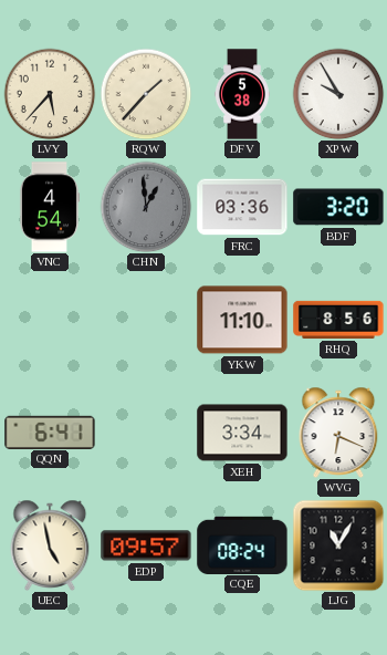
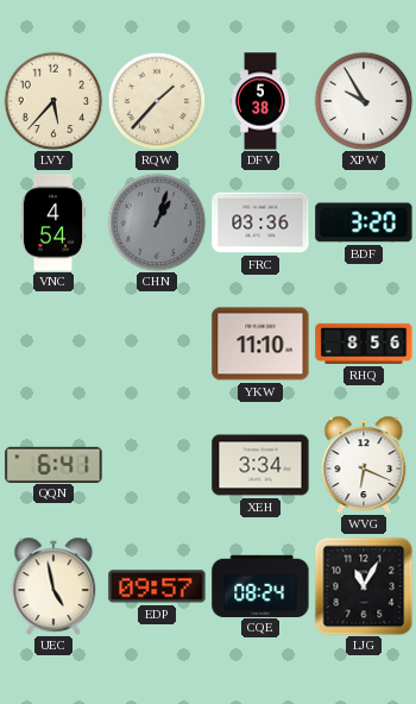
CHN: 12:59 -> 1:03
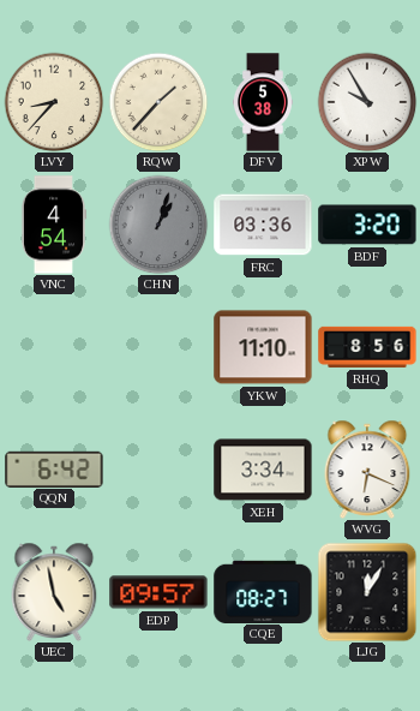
LVY: 5:37 -> 8:37
QQN: 6:41 -> 6:42
CQE: 08:24 -> 08:27
LJG: 11:05 -> 12:05
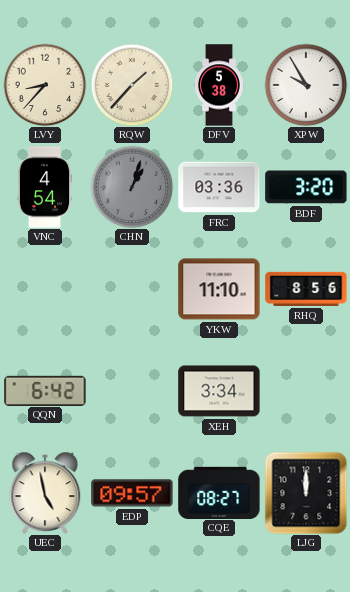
WVG: 6:19 -> none
LJG: 12:05 -> 12:00
